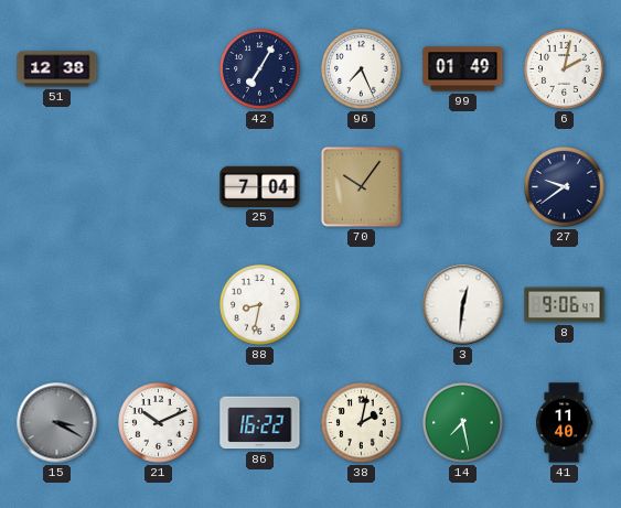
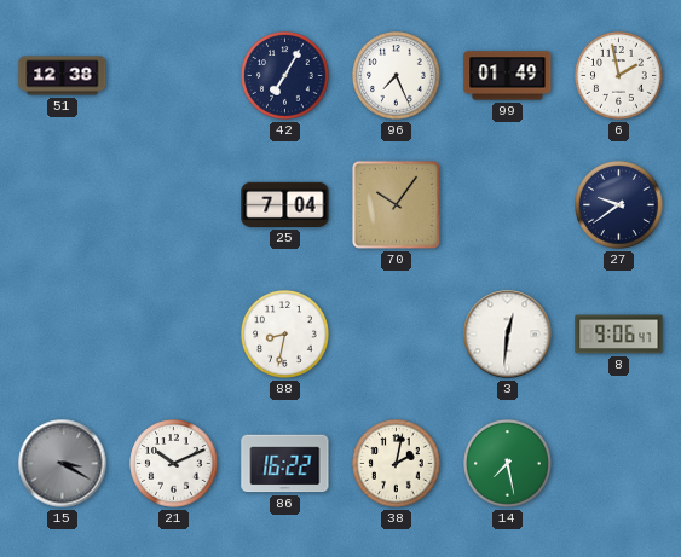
6: 2:02 -> 1:58
41: 11:40 -> none
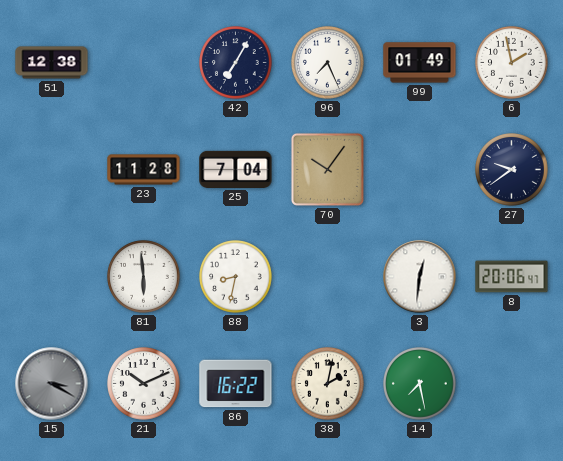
23: none -> 11:28
81: none -> 5:59
8: 9:06 -> 20:06
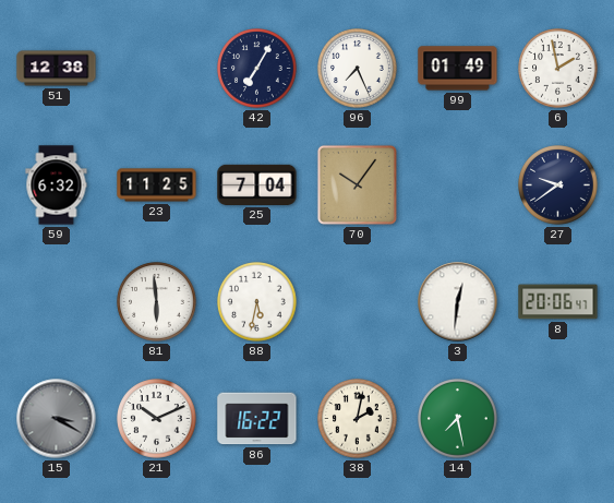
59: none -> 6:32
23: 11:28 -> 11:25
88: 8:32 -> 5:32
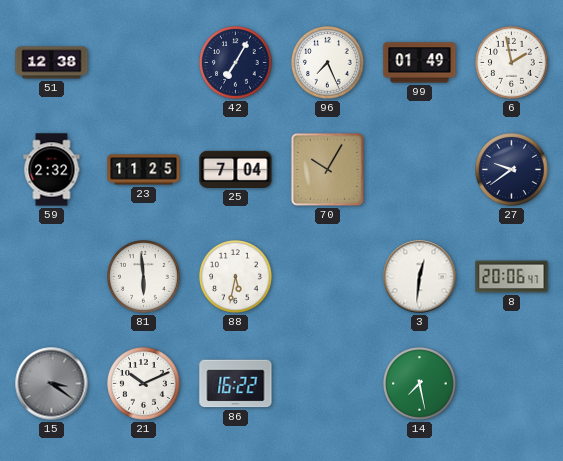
59: 6:32 -> 2:32
70: 10:06 -> 10:05
15: 3:20 -> 3:21
38: 2:02 -> none
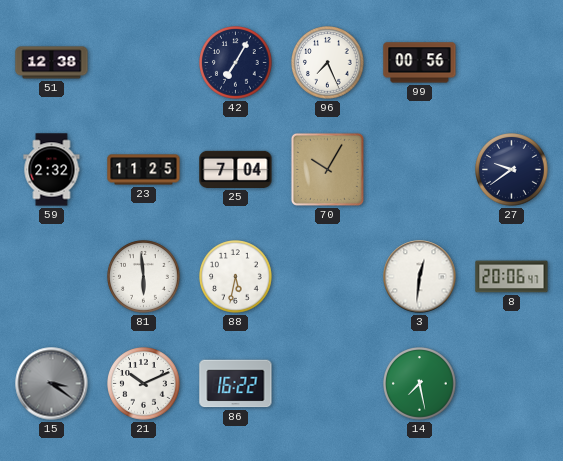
99: 01:49 -> 00:56
6: 1:58 -> none
